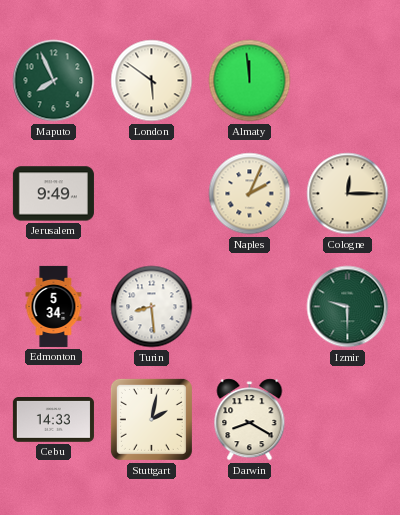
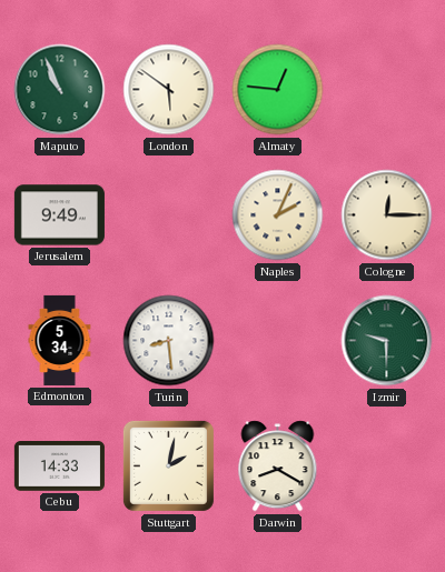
Maputo: 7:56 -> 10:56
Almaty: 11:59 -> 12:46
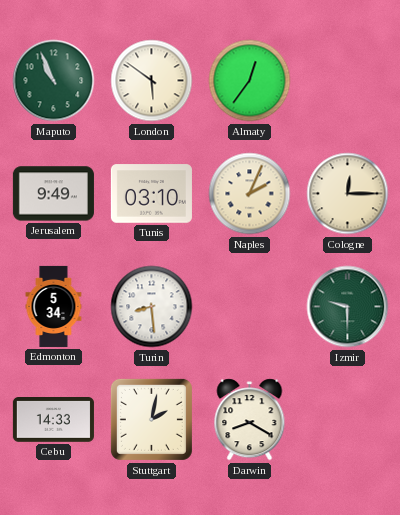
Almaty: 12:46 -> 12:36
Tunis: none -> 03:10
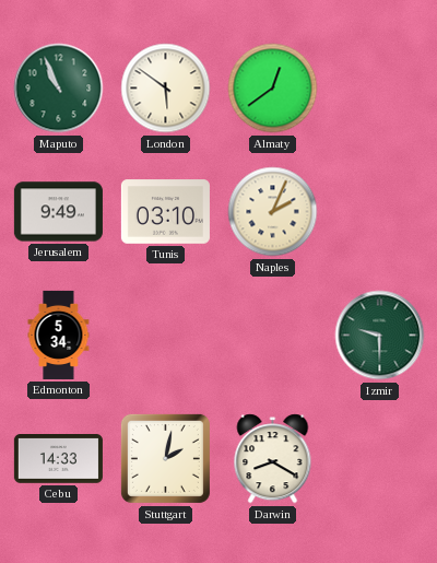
Almaty: 12:36 -> 12:39
Cologne: 12:15 -> none
Turin: 8:29 -> none
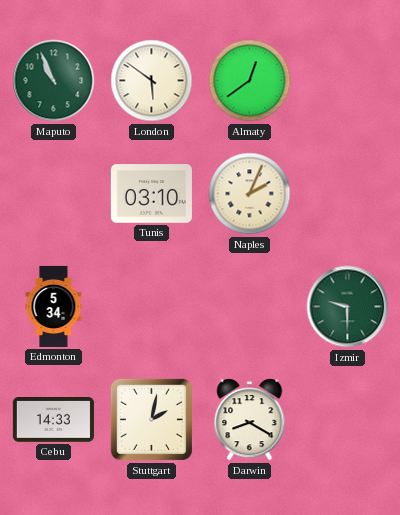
Jerusalem: 9:49 -> none
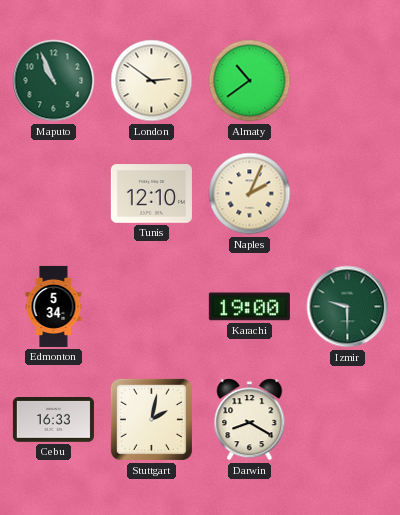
London: 5:51 -> 2:51
Almaty: 12:39 -> 10:39
Tunis: 03:10 -> 12:10
Karachi: none -> 19:00
Cebu: 14:33 -> 16:33
